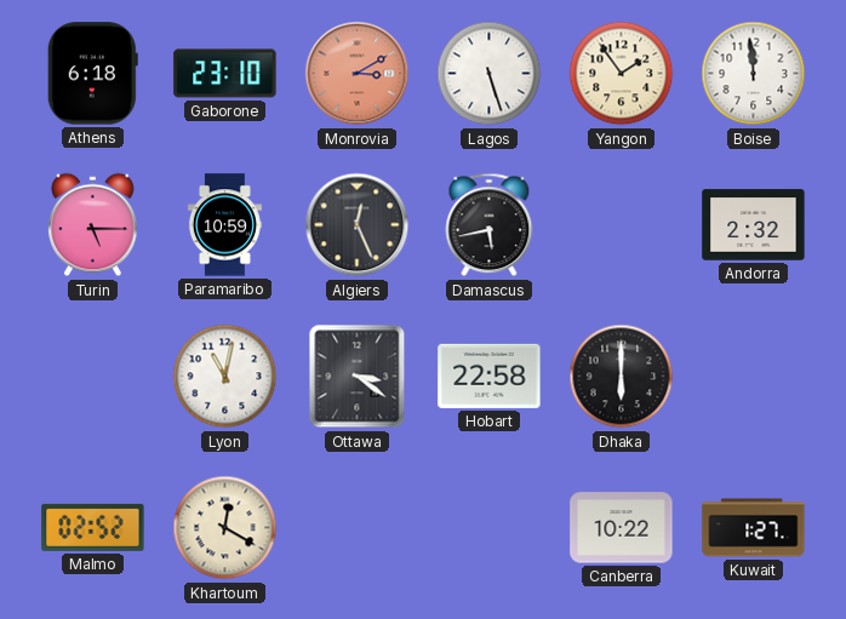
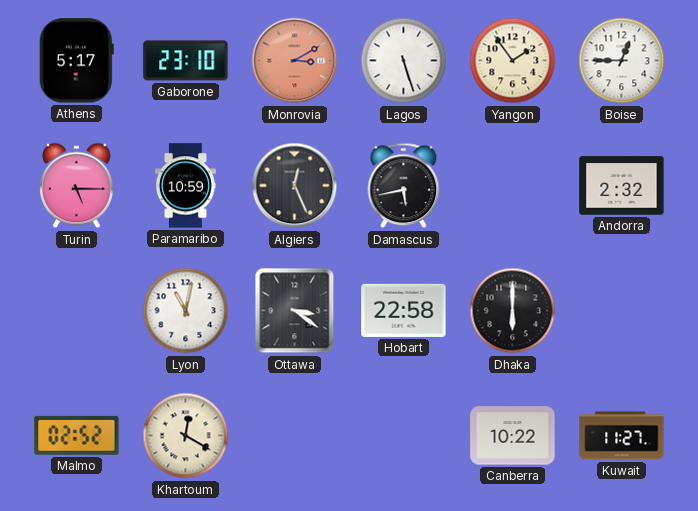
Athens: 6:18 -> 5:17
Boise: 11:59 -> 12:45
Kuwait: 1:27 -> 11:27
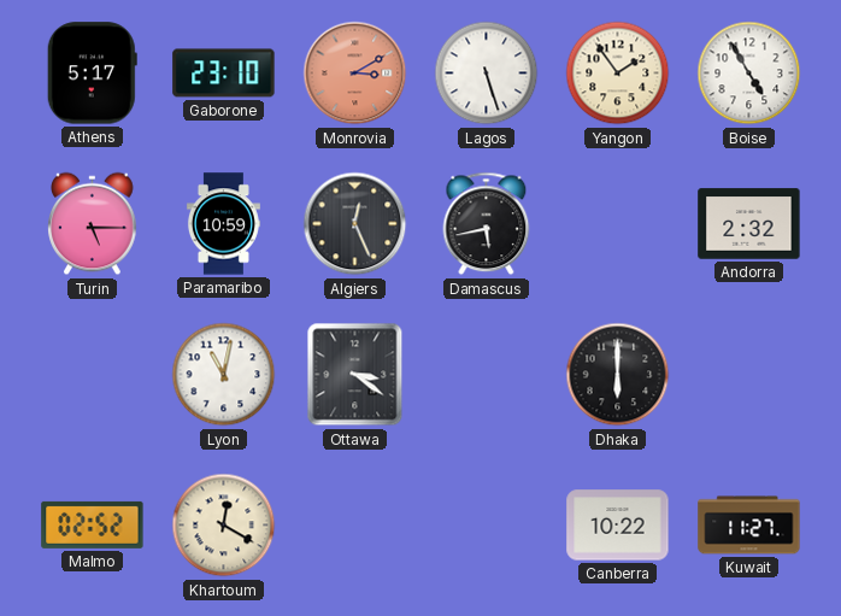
Boise: 12:45 -> 4:55
Hobart: 22:58 -> none
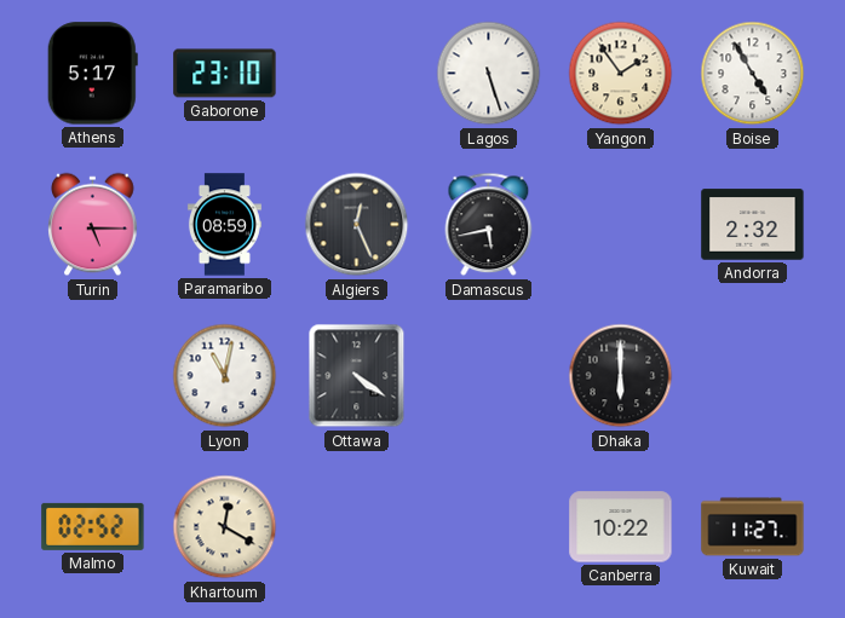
Monrovia: 3:10 -> none
Paramaribo: 10:59 -> 08:59
Ottawa: 3:21 -> 4:21
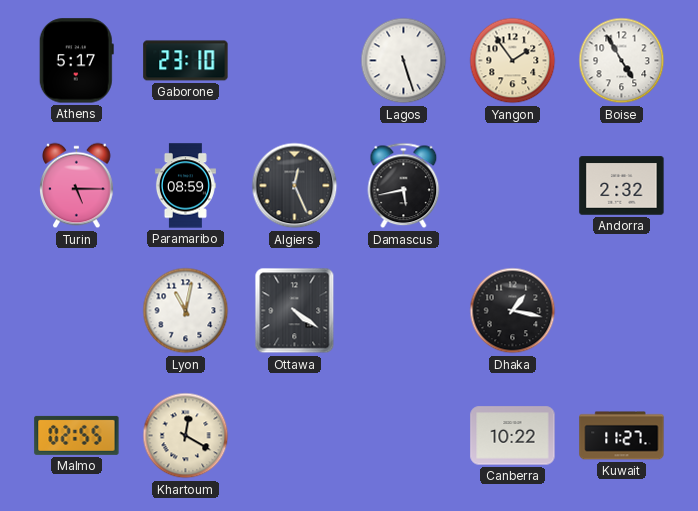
Dhaka: 6:00 -> 1:17
Malmo: 02:52 -> 02:55
